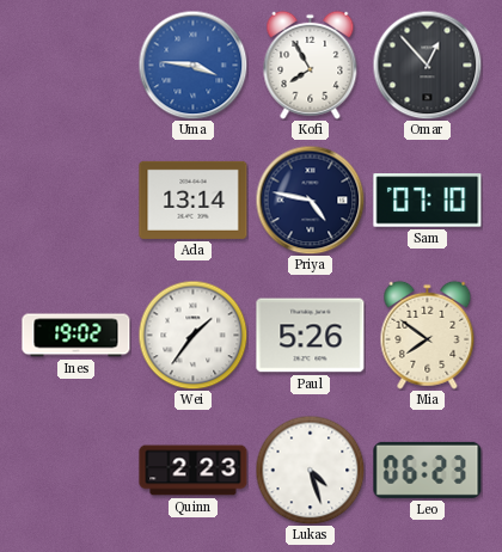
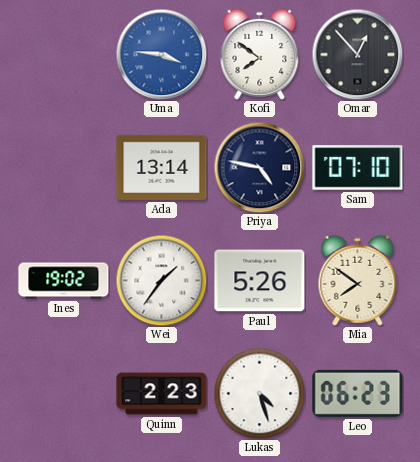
Kofi: 7:55 -> 7:51
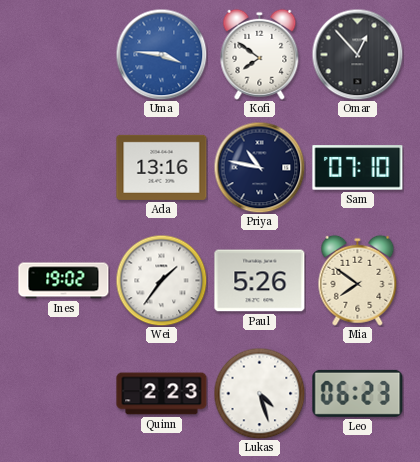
Ada: 13:14 -> 13:16
Priya: 4:47 -> 10:47
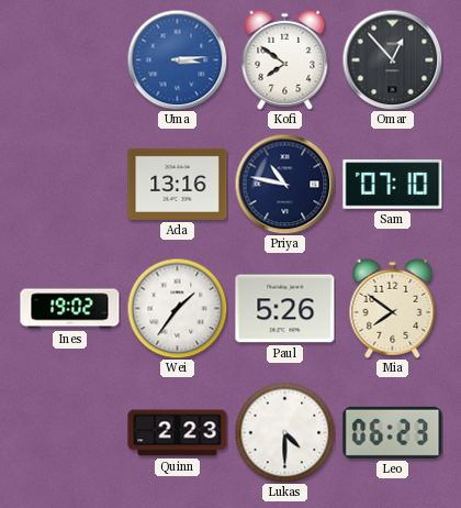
Uma: 3:46 -> 3:14
Lukas: 4:27 -> 4:30
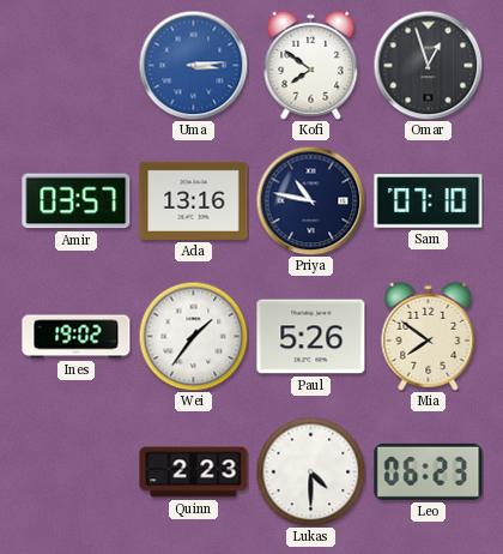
Omar: 12:53 -> 12:57
Amir: none -> 03:57
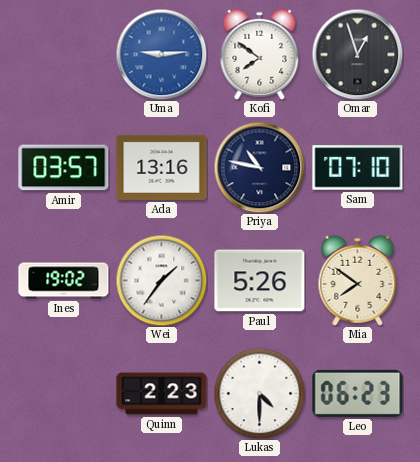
Uma: 3:14 -> 9:14
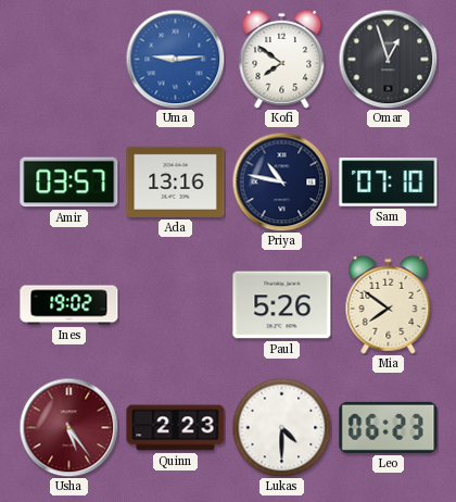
Wei: 1:36 -> none
Usha: none -> 5:24
